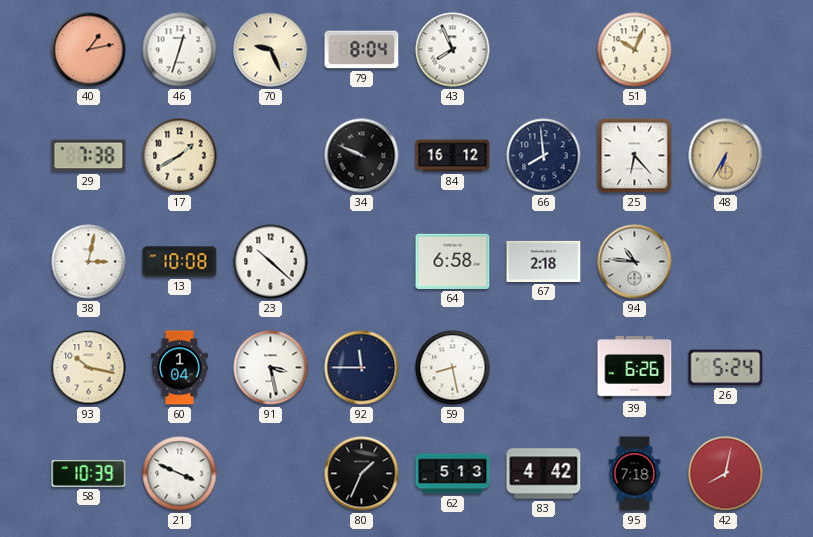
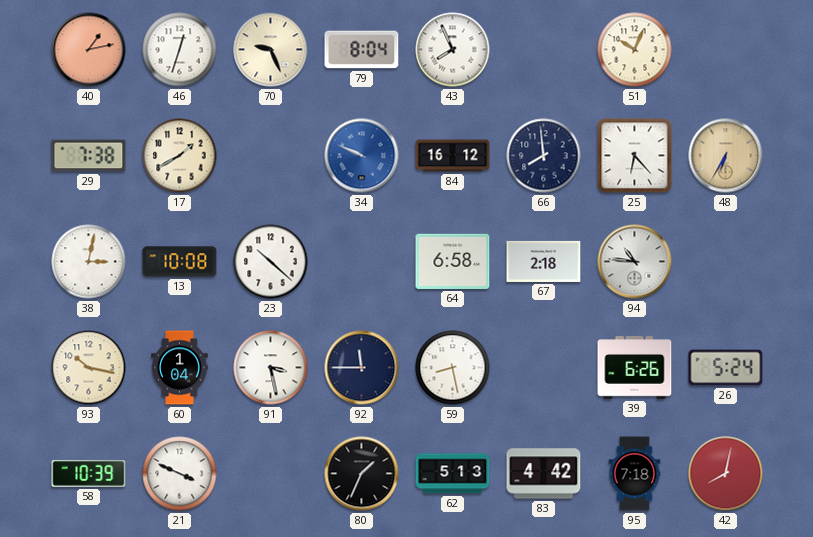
34 dial: black -> blue
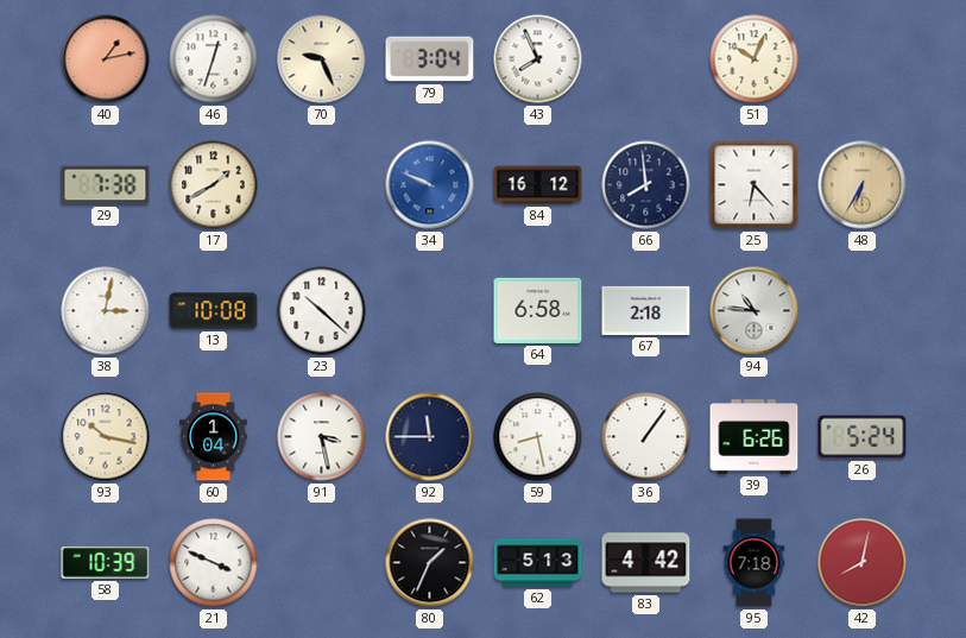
79: 8:04 -> 3:04
36: none -> 1:06
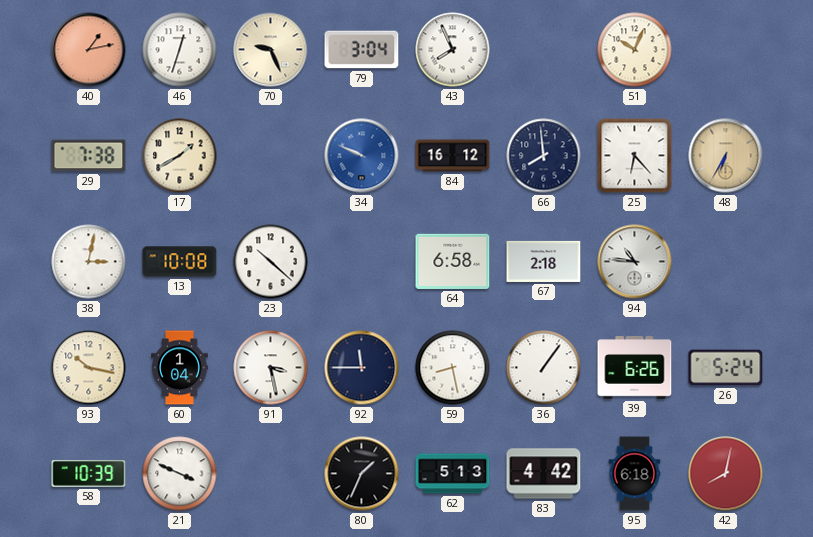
95: 7:18 -> 6:18
